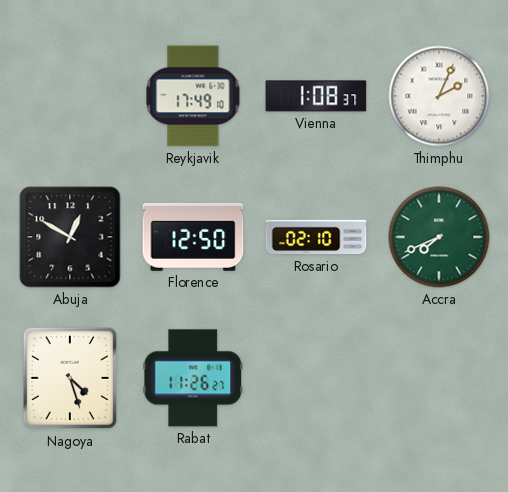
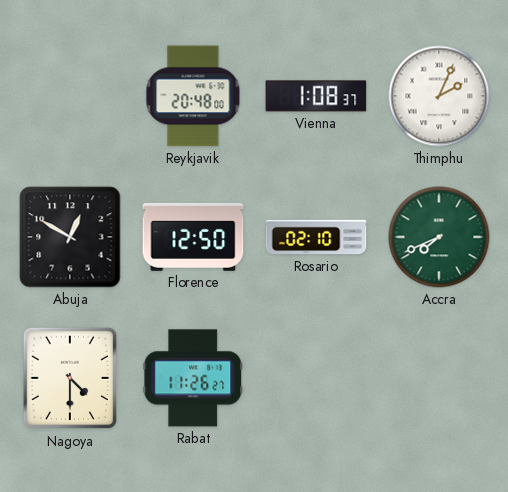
Reykjavik: 17:49 -> 20:48
Nagoya: 4:27 -> 4:30
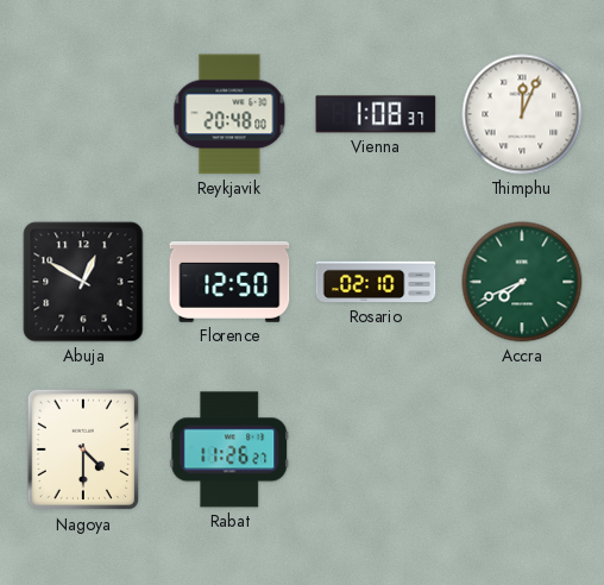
Thimphu: 2:04 -> 12:04
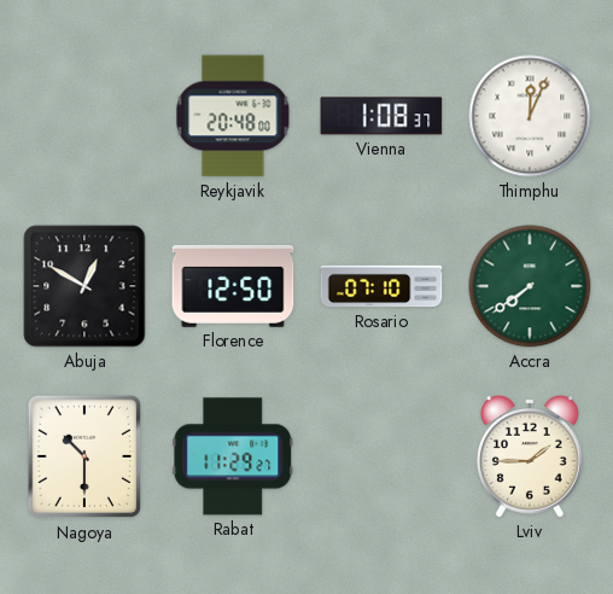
Rosario: 02:10 -> 07:10
Accra: 7:41 -> 7:39
Nagoya: 4:30 -> 10:30
Rabat: 11:26 -> 11:29
Lviv: none -> 1:45
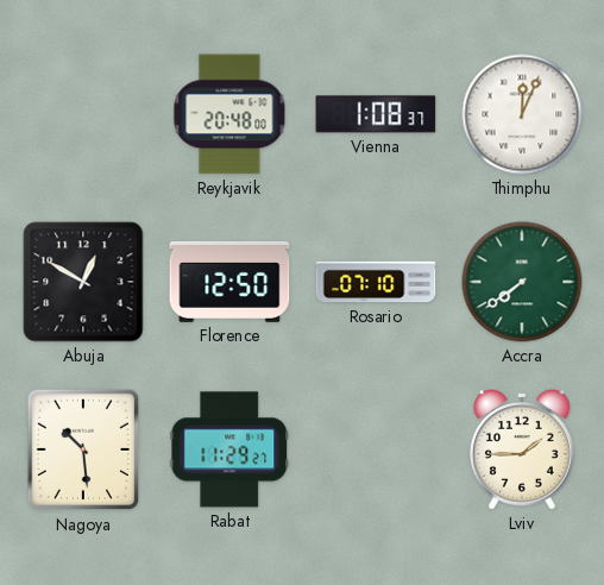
Nagoya: 10:30 -> 10:29
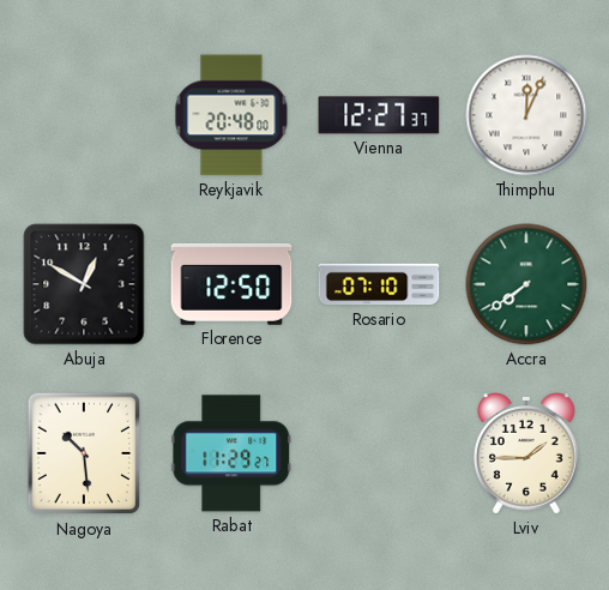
Vienna: 1:08 -> 12:27
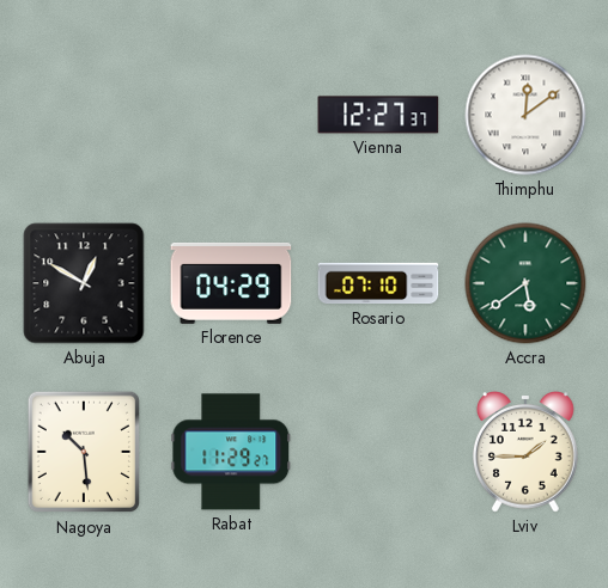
Reykjavik: 20:48 -> none
Thimphu: 12:04 -> 12:09
Florence: 12:50 -> 04:29
Accra: 7:39 -> 5:39
